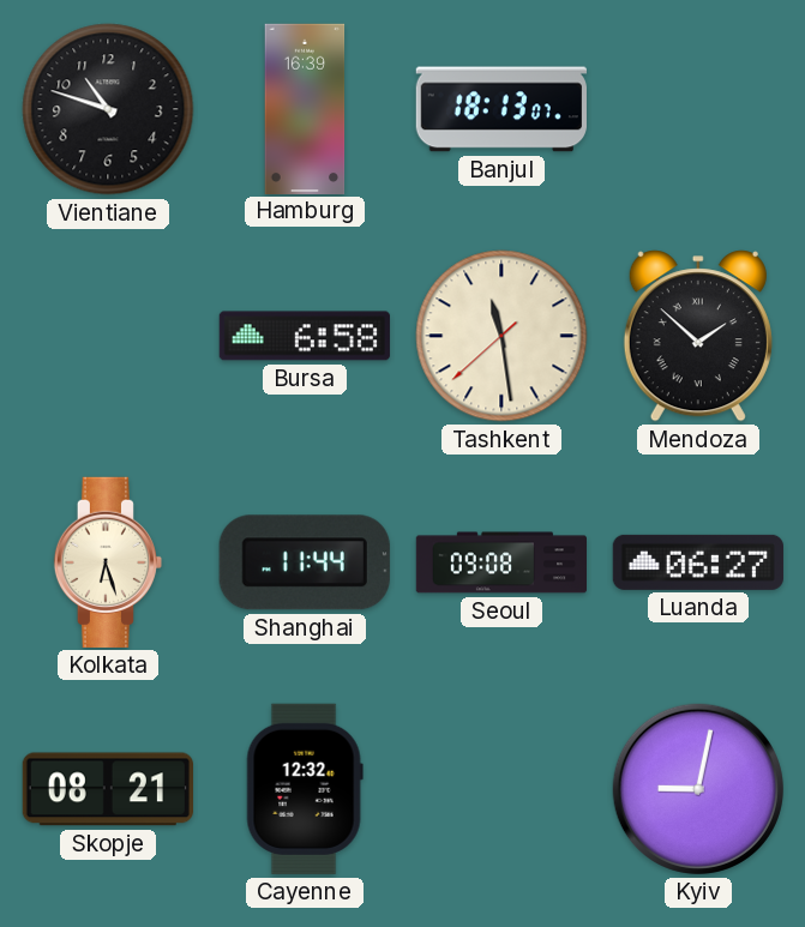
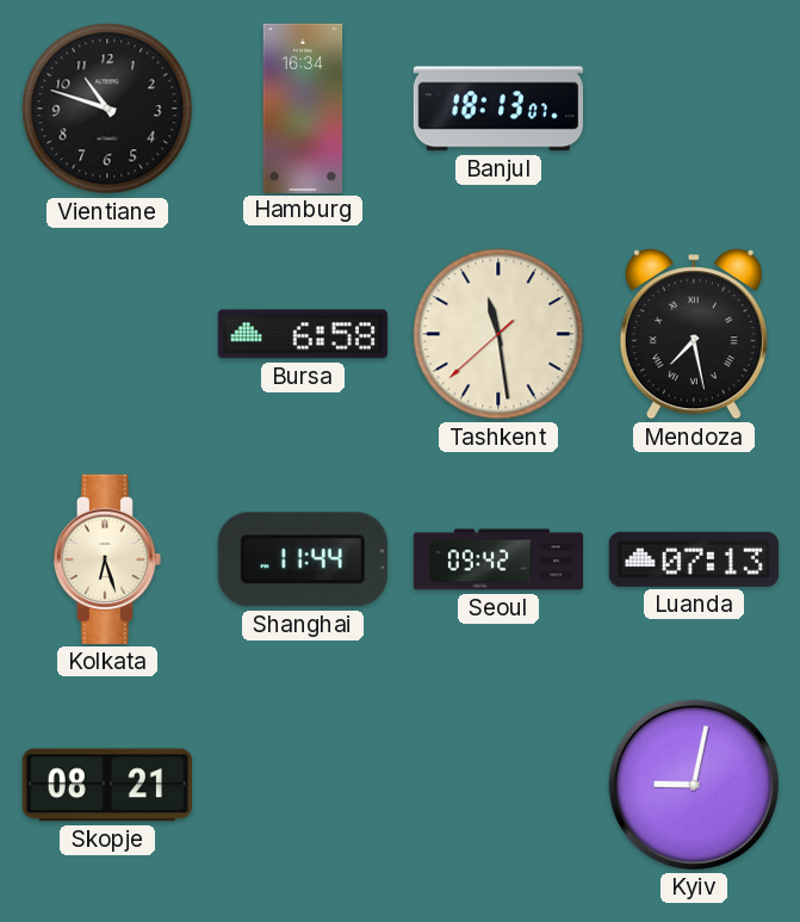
Hamburg: 16:39 -> 16:34
Mendoza: 1:52 -> 7:28
Seoul: 09:08 -> 09:42
Luanda: 06:27 -> 07:13
Cayenne: 12:32 -> none
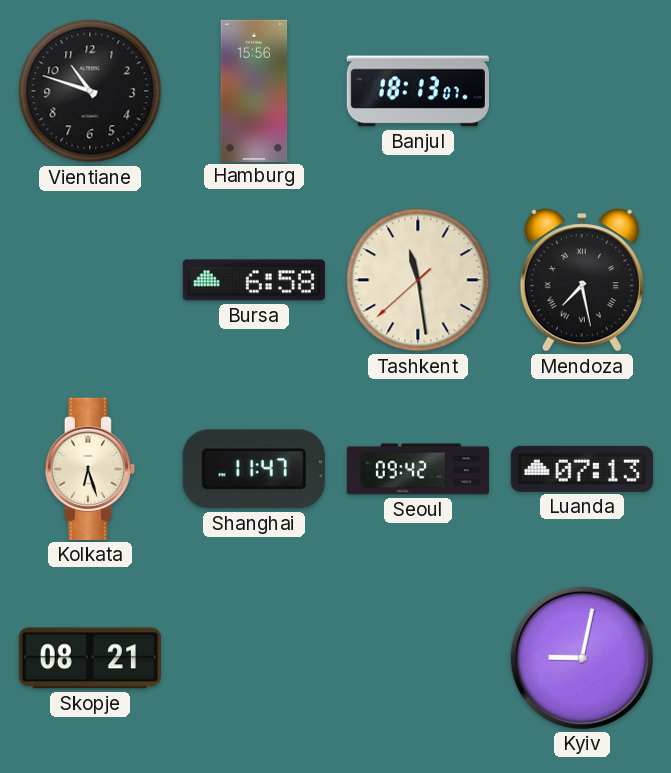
Hamburg: 16:34 -> 15:56
Shanghai: 11:44 -> 11:47
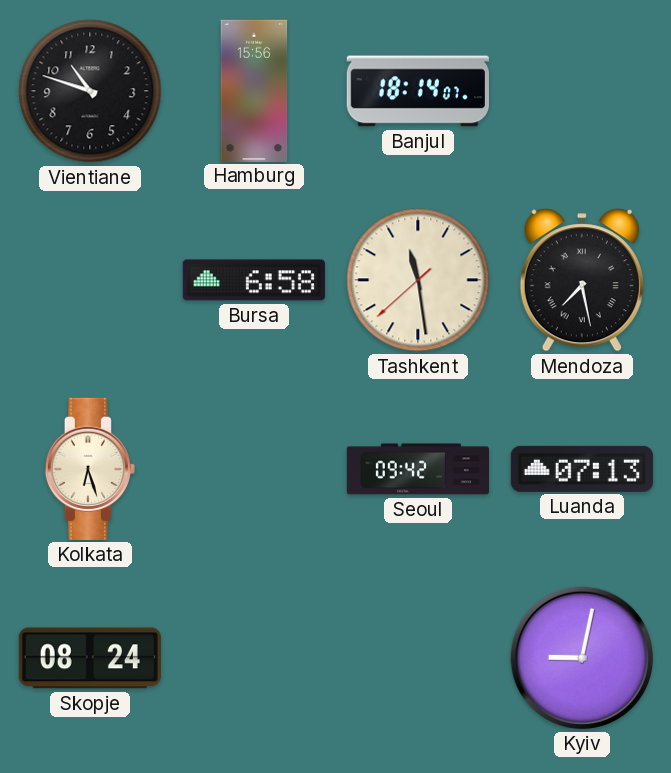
Banjul: 18:13 -> 18:14
Shanghai: 11:47 -> none
Skopje: 08:21 -> 08:24
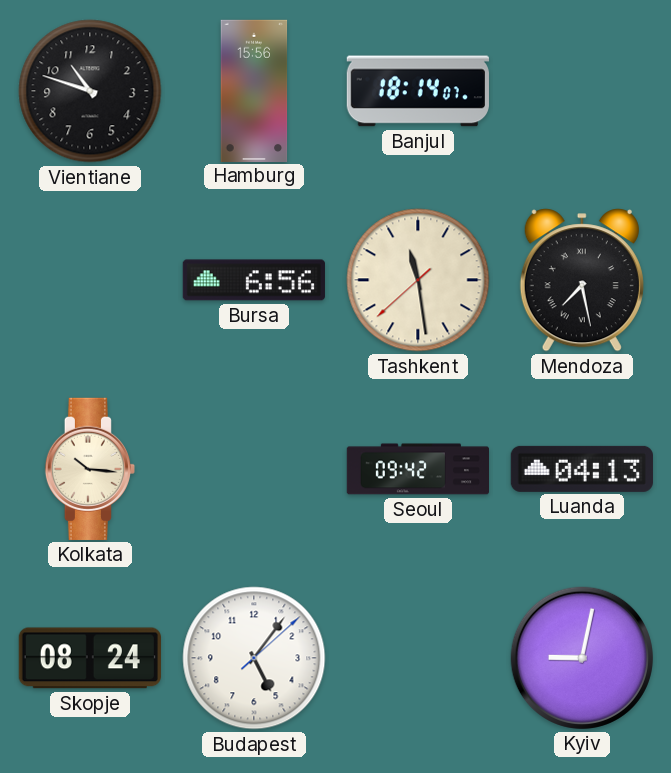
Bursa: 6:58 -> 6:56
Kolkata: 6:27 -> 10:16
Luanda: 07:13 -> 04:13
Budapest: none -> 5:06
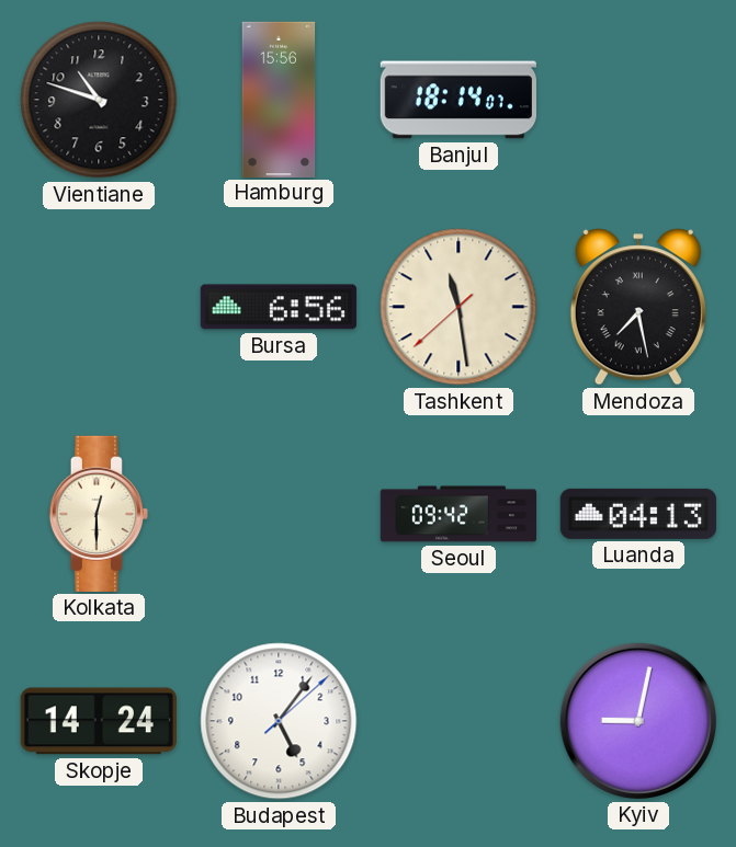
Kolkata: 10:16 -> 12:30
Skopje: 08:24 -> 14:24
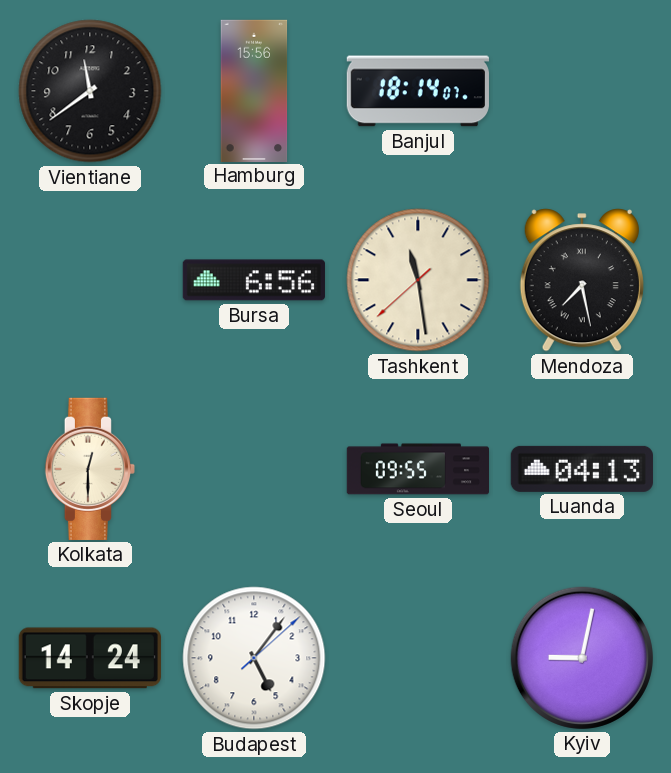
Vientiane: 10:48 -> 11:39
Seoul: 09:42 -> 09:55
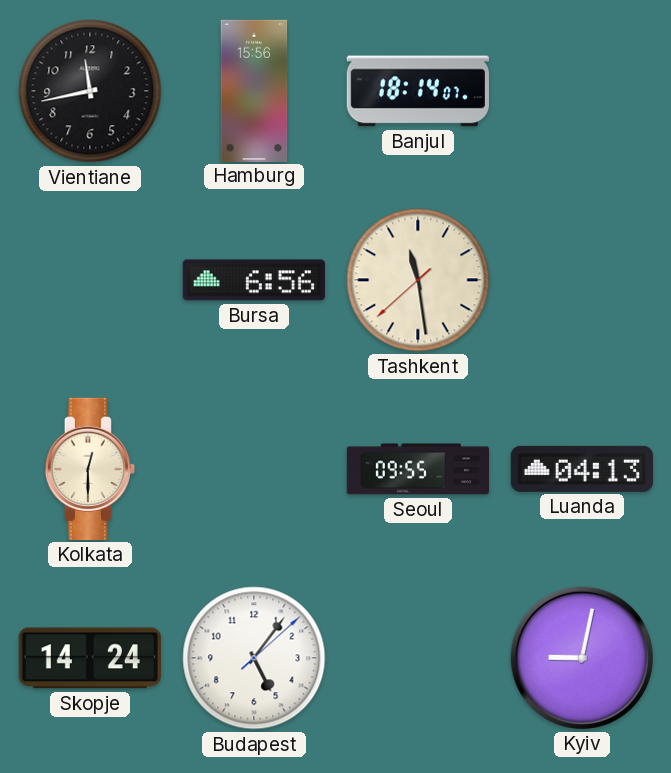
Vientiane: 11:39 -> 11:43
Mendoza: 7:28 -> none
